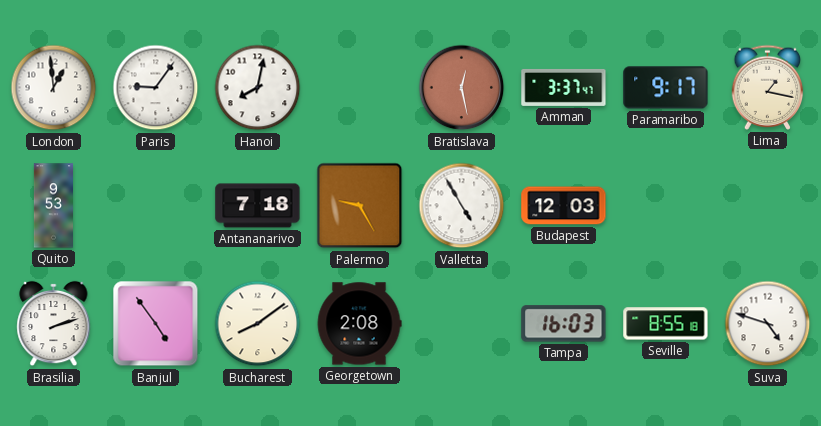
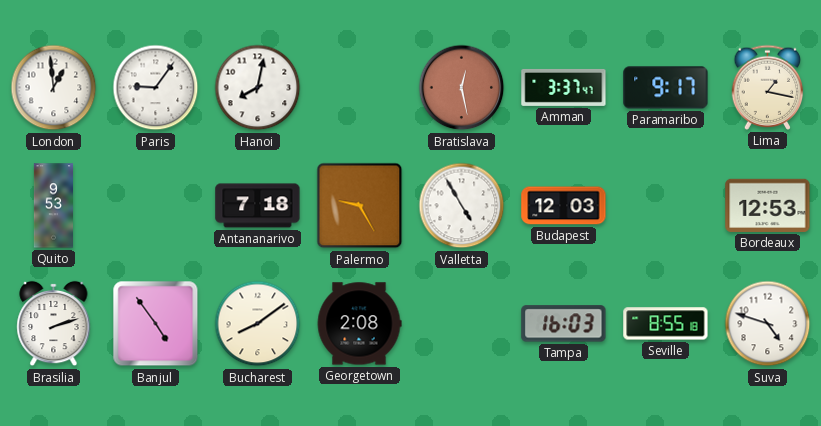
Bordeaux: none -> 12:53
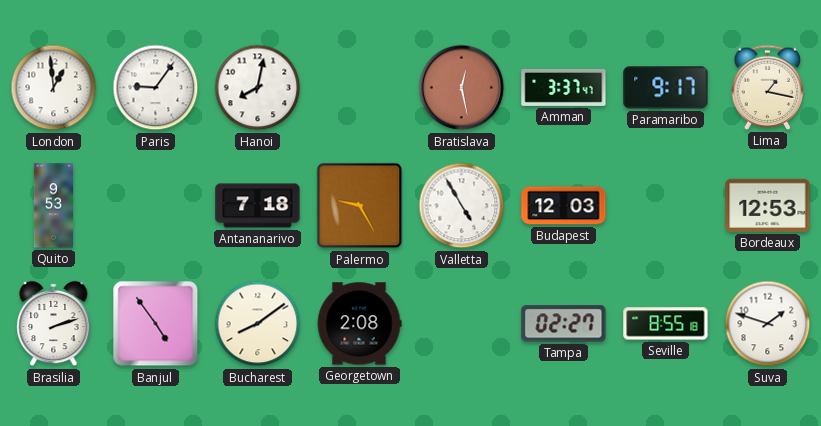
Tampa: 16:03 -> 02:27
Suva: 4:48 -> 1:48
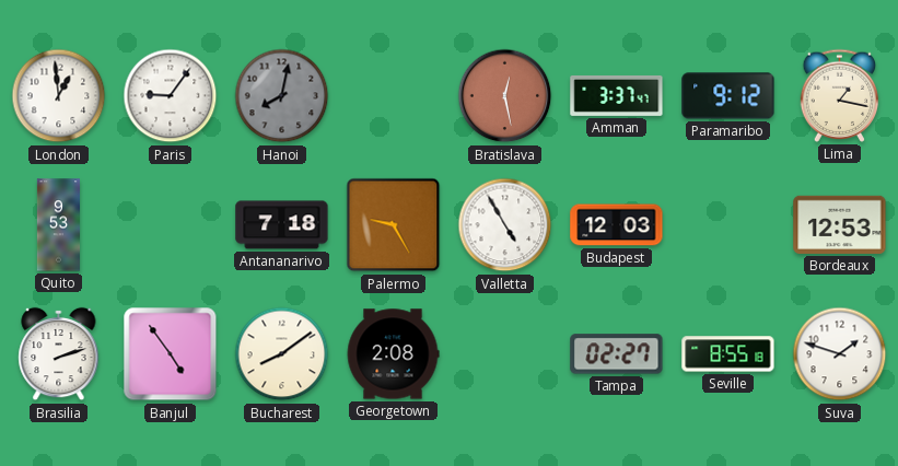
Hanoi dial: white -> grey
Paramaribo: 9:17 -> 9:12
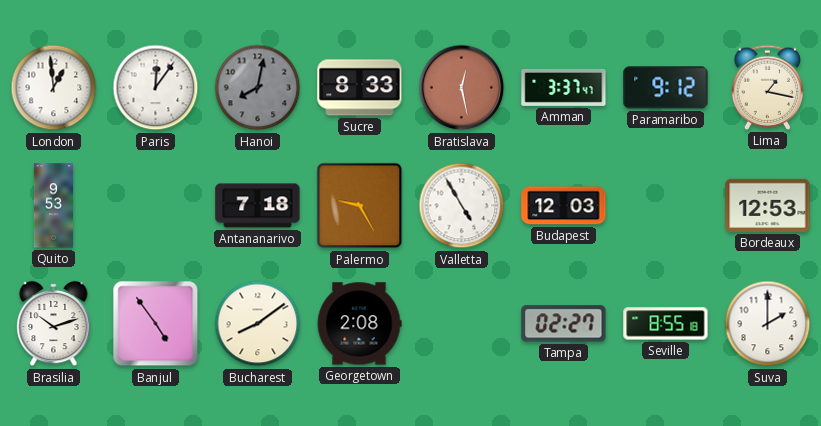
Paris: 9:06 -> 12:06
Sucre: none -> 8:33
Brasilia: 2:12 -> 10:12
Suva: 1:48 -> 2:00
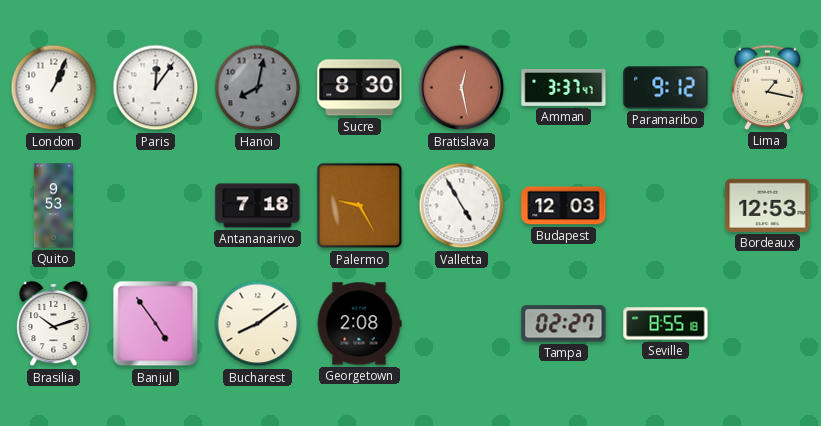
London: 12:59 -> 1:04
Sucre: 8:33 -> 8:30
Suva: 2:00 -> none
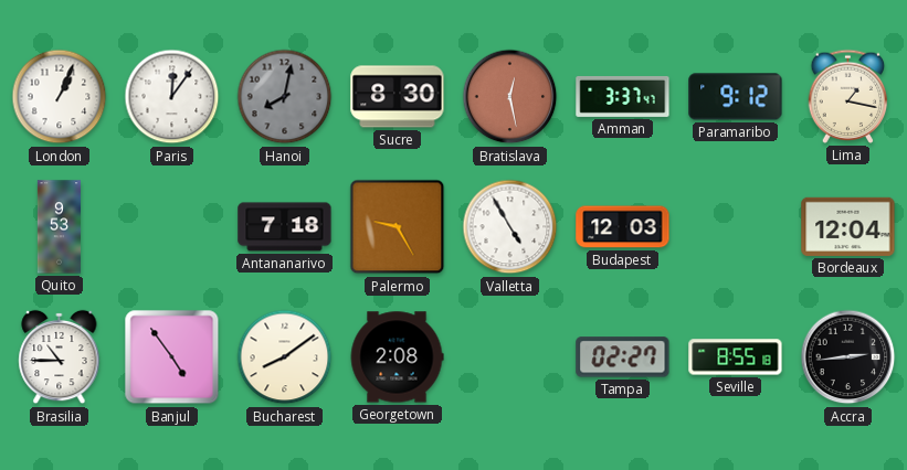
Bordeaux: 12:53 -> 12:04
Brasilia: 10:12 -> 10:45
Accra: none -> 2:44
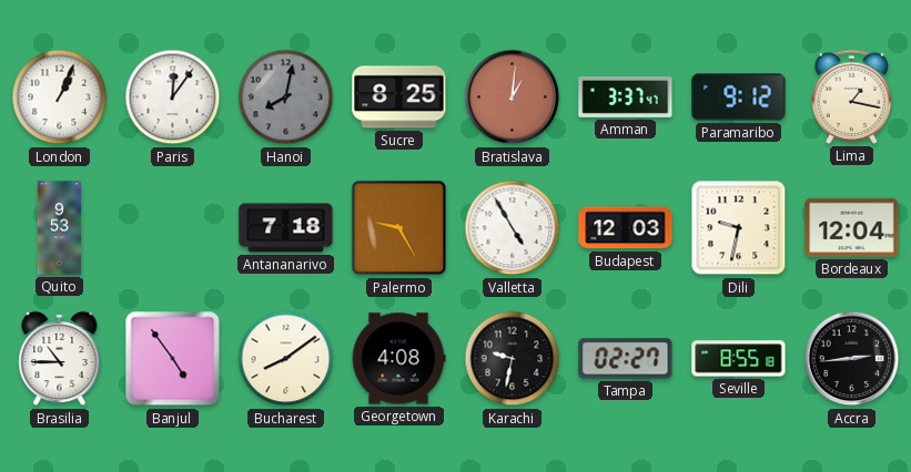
Sucre: 8:30 -> 8:25
Bratislava: 12:28 -> 1:01
Dili: none -> 9:32
Georgetown: 2:08 -> 4:08
Karachi: none -> 9:32
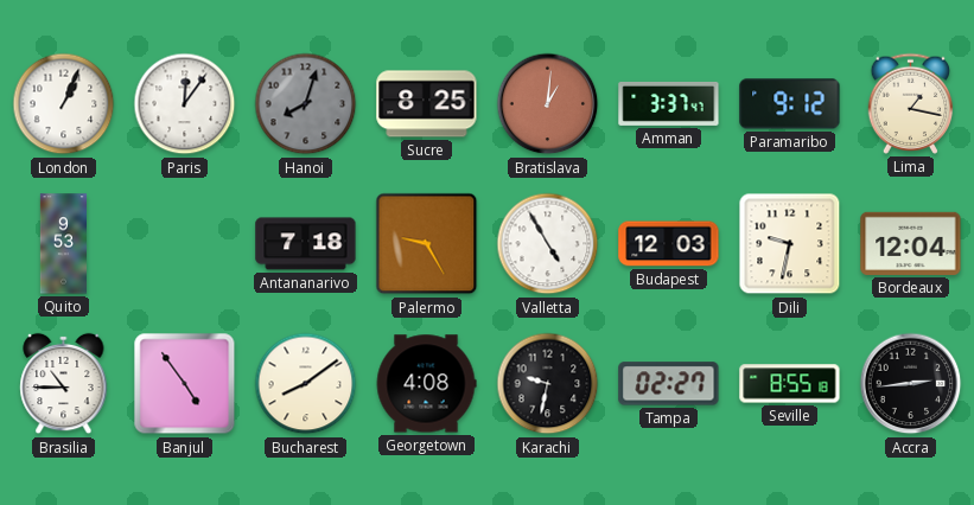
Hanoi: 8:02 -> 8:03
